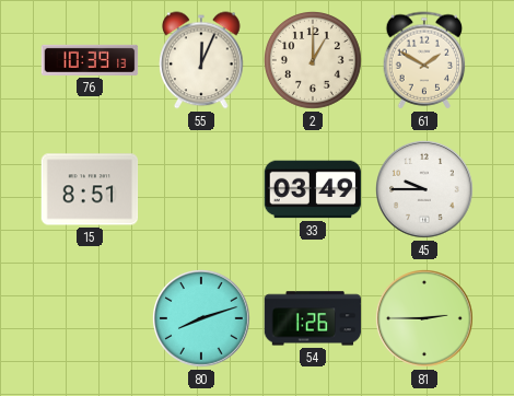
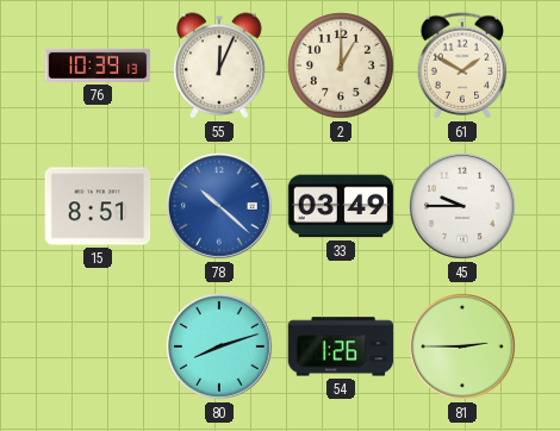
78: none -> 10:22
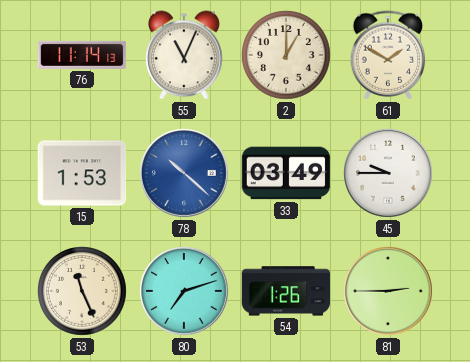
76: 10:39 -> 11:14
55: 12:04 -> 11:04
15: 8:51 -> 1:53
53: none -> 11:26
80: 8:12 -> 7:12
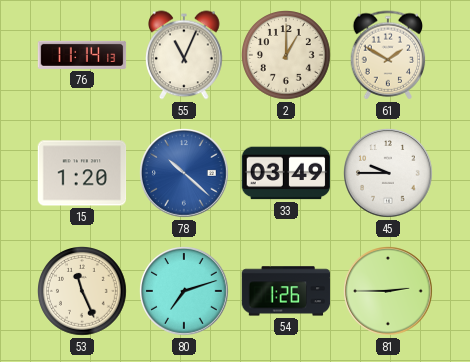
15: 1:53 -> 1:20
